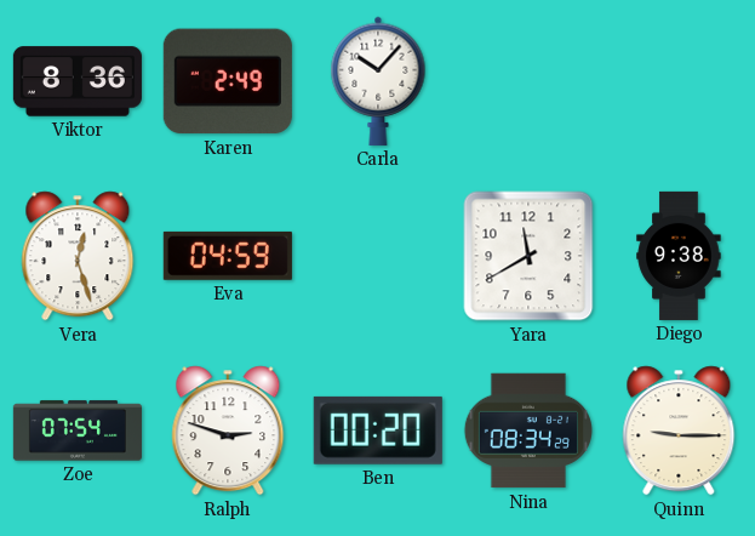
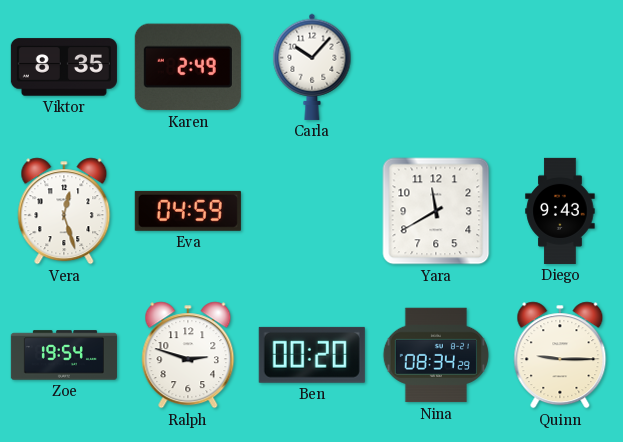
Viktor: 8:36 -> 8:35
Diego: 9:38 -> 9:43
Zoe: 07:54 -> 19:54
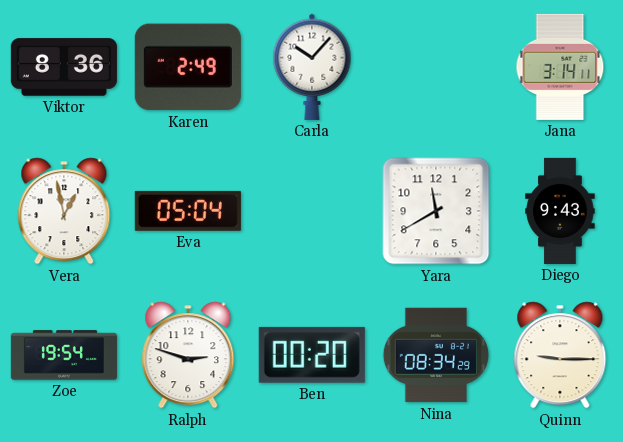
Viktor: 8:35 -> 8:36
Jana: none -> 3:14
Vera: 12:27 -> 12:58
Eva: 04:59 -> 05:04
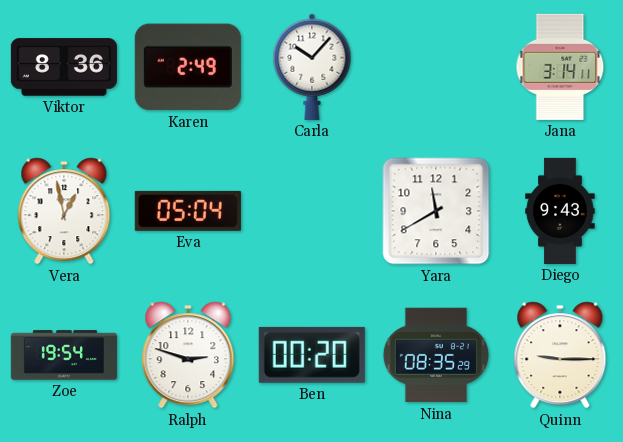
Nina: 08:34 -> 08:35
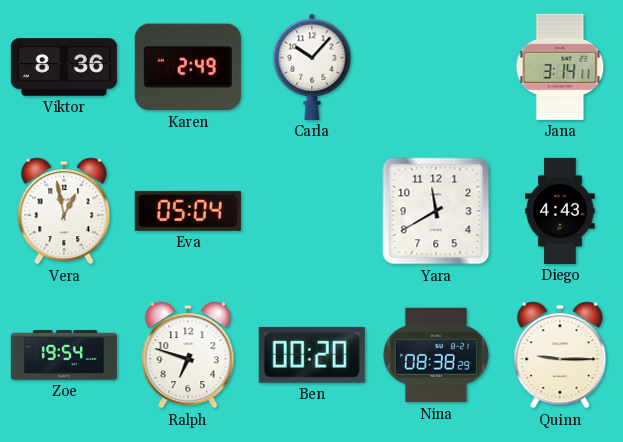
Diego: 9:43 -> 4:43
Ralph: 2:48 -> 6:48
Nina: 08:35 -> 08:38
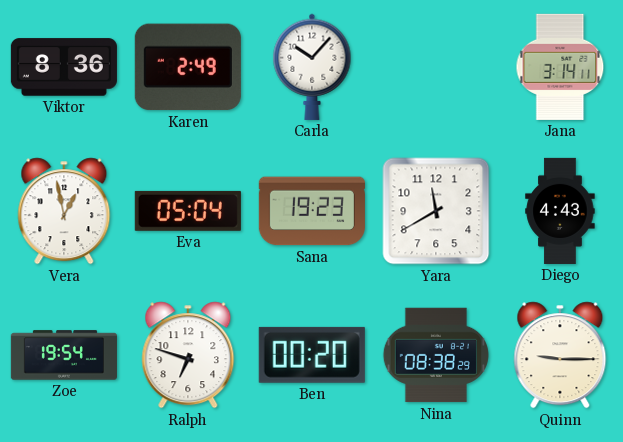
Sana: none -> 19:23
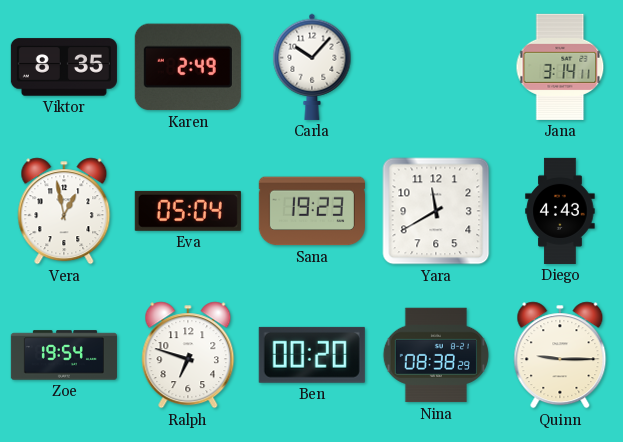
Viktor: 8:36 -> 8:35
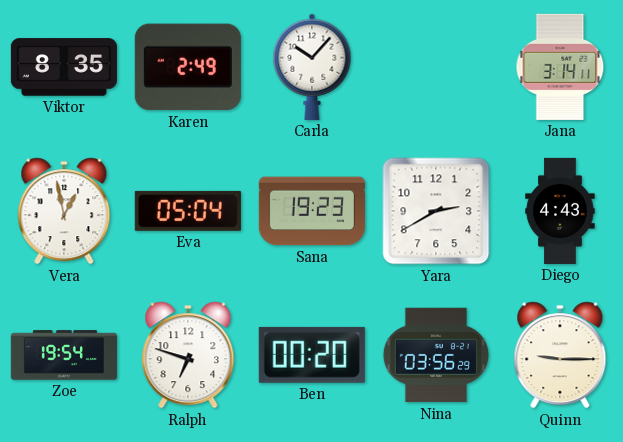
Yara: 11:40 -> 2:40
Nina: 08:38 -> 03:56
